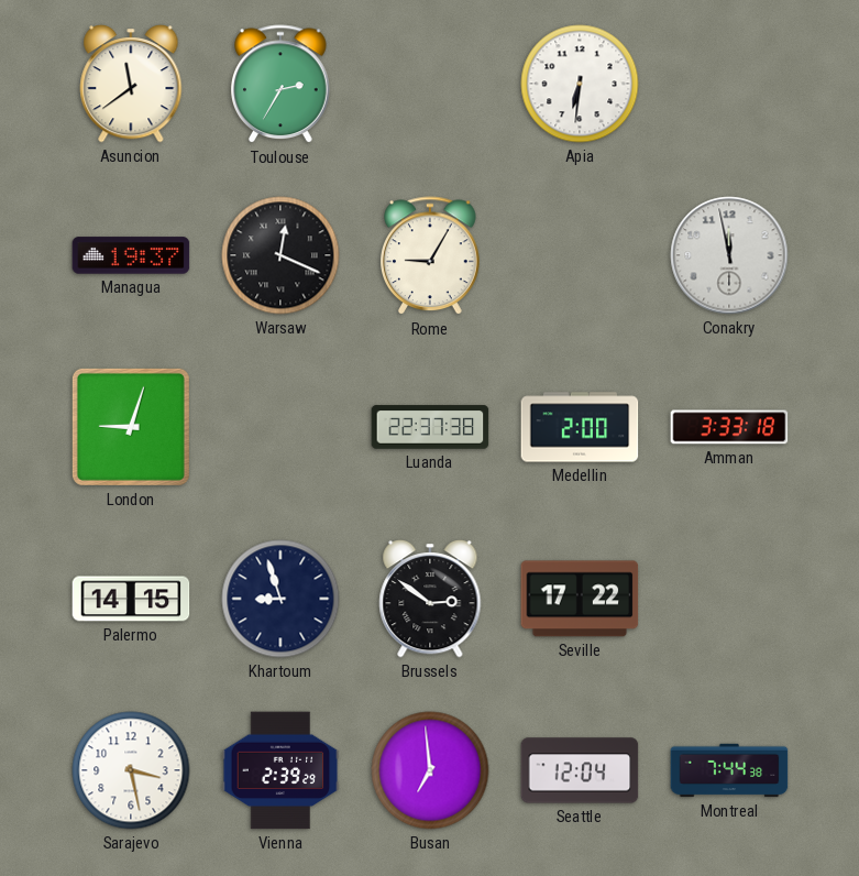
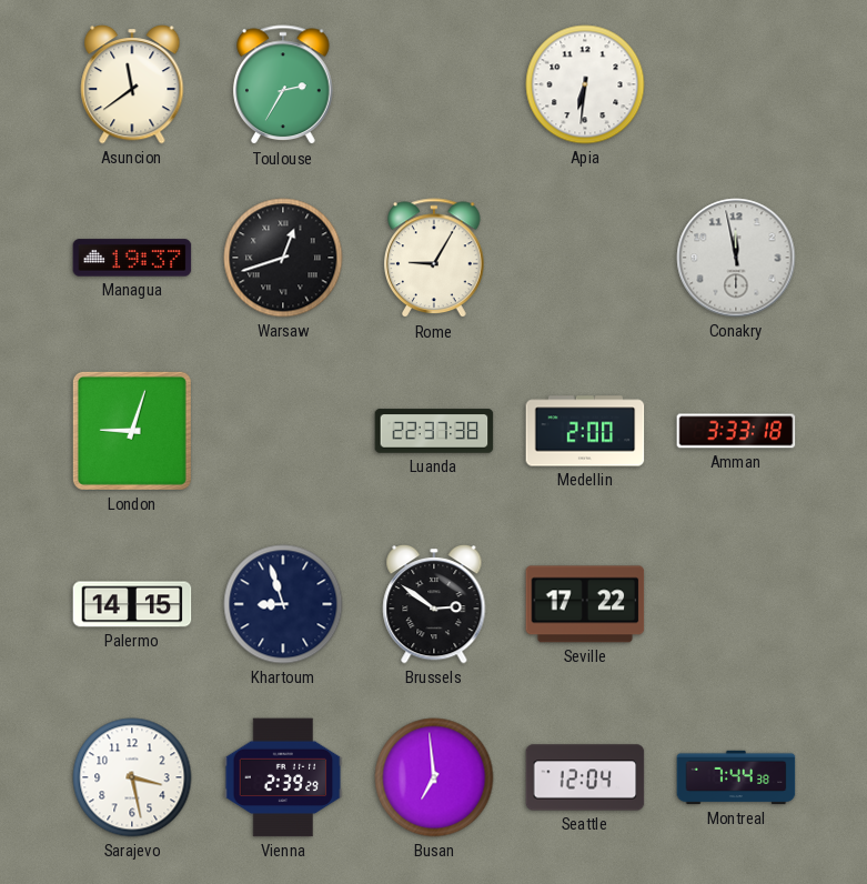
Warsaw: 12:19 -> 12:42
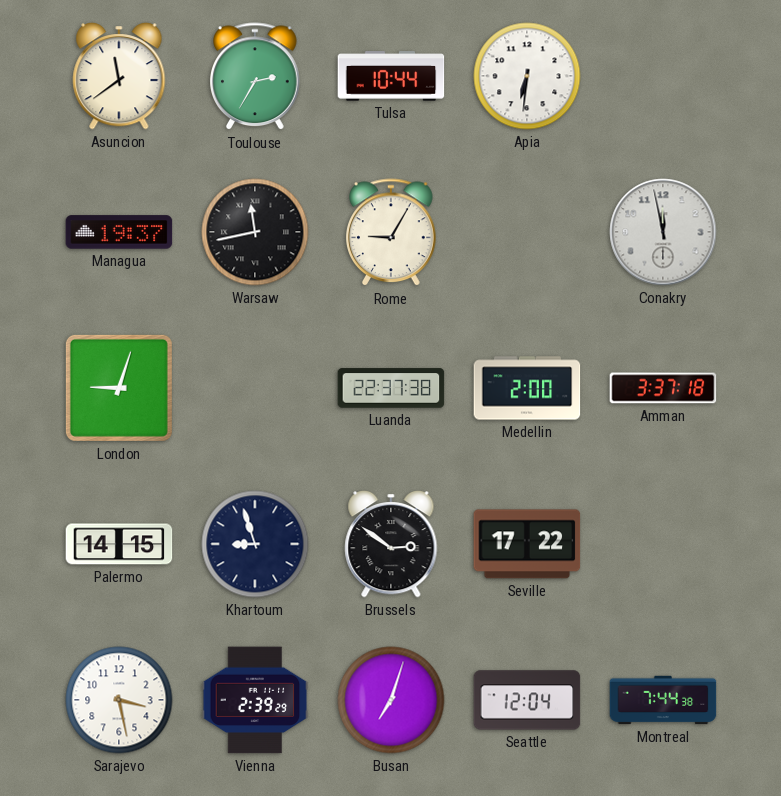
Tulsa: none -> 10:44
Warsaw: 12:42 -> 11:43
Amman: 3:33 -> 3:37
Busan: 6:59 -> 7:03
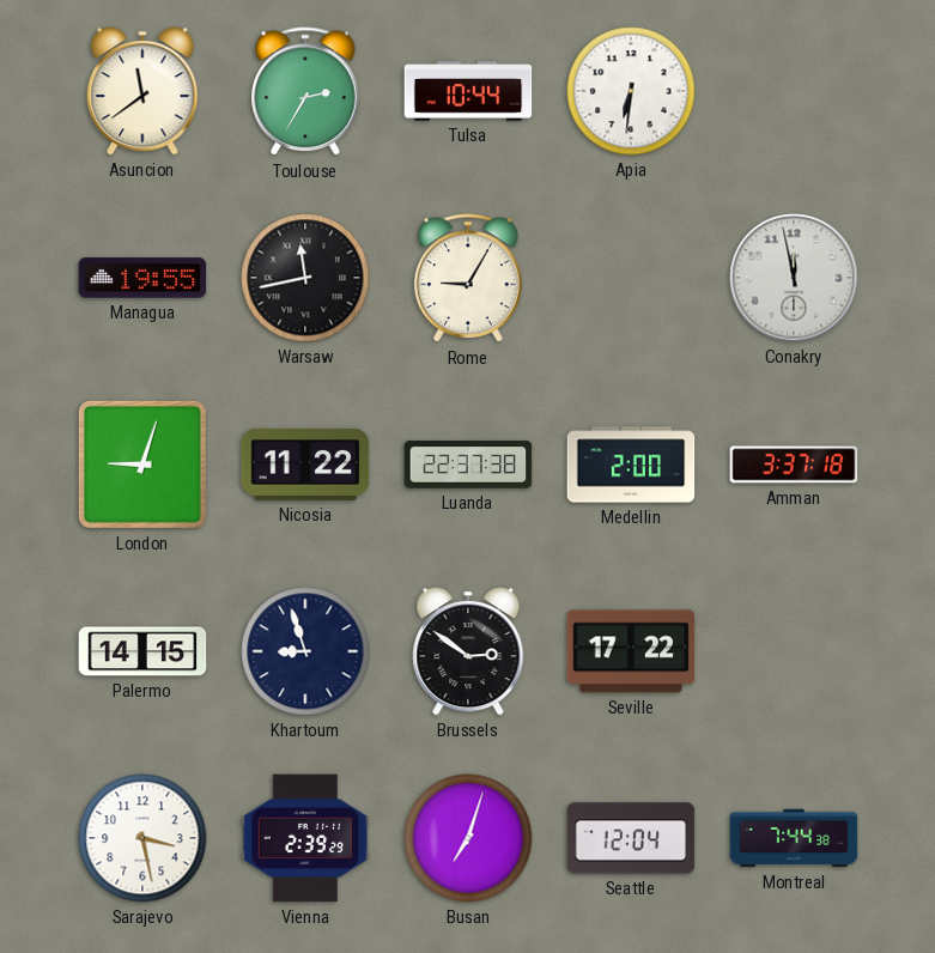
Managua: 19:37 -> 19:55
Nicosia: none -> 11:22
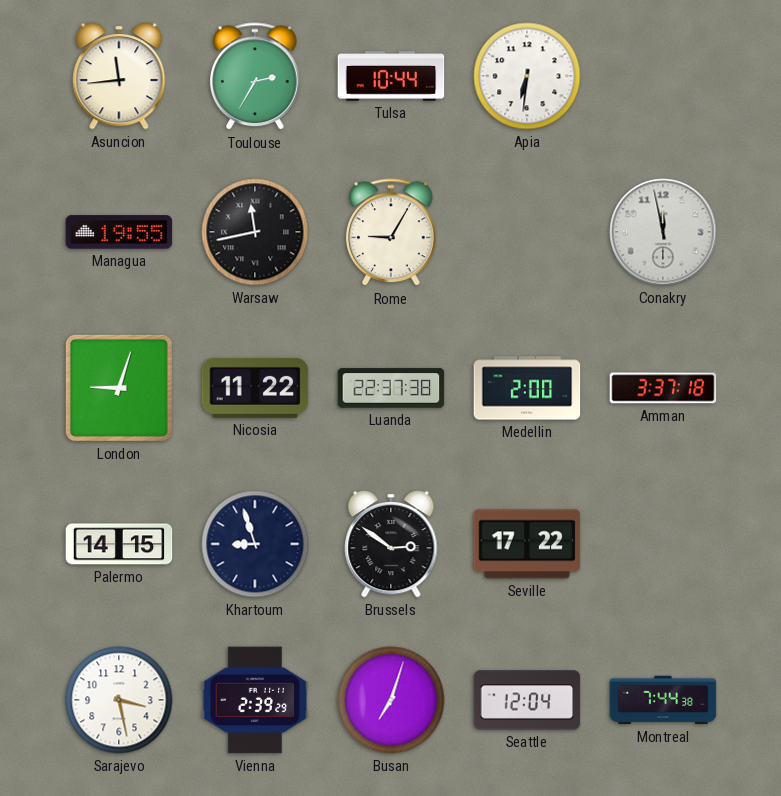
Asuncion: 11:39 -> 11:44
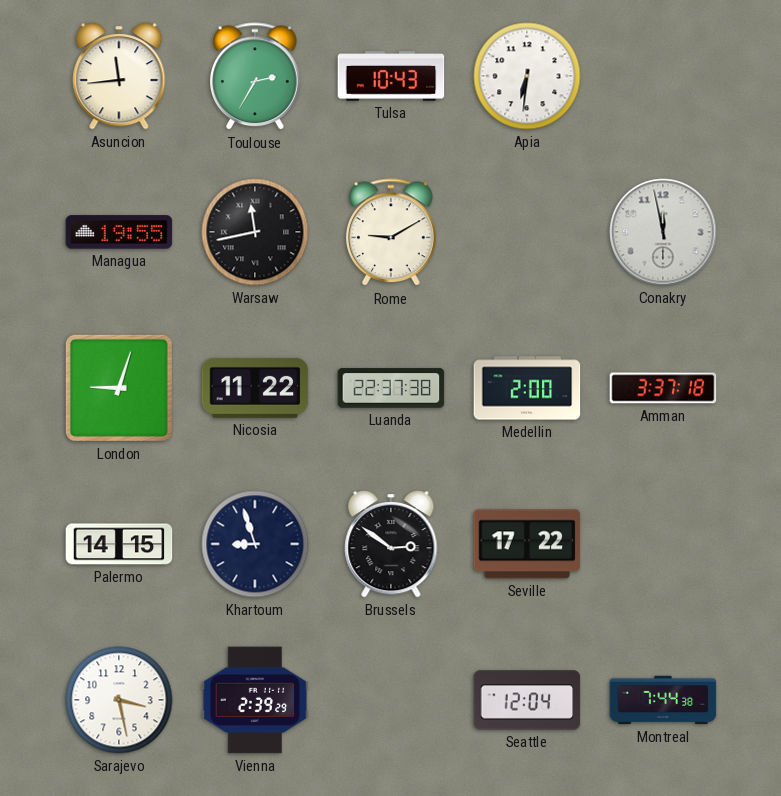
Tulsa: 10:44 -> 10:43
Rome: 9:05 -> 9:10
Busan: 7:03 -> none
